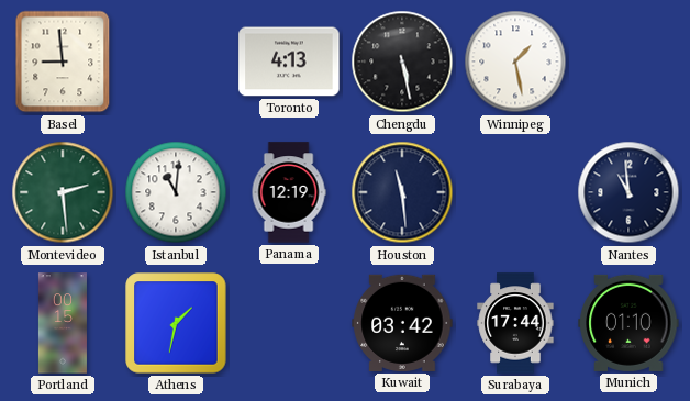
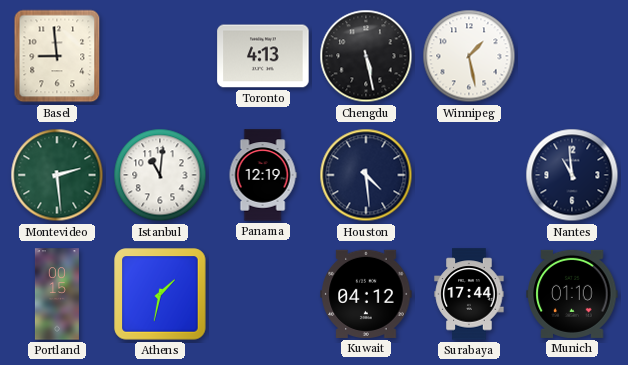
Houston: 11:29 -> 4:29
Kuwait: 03:42 -> 04:12
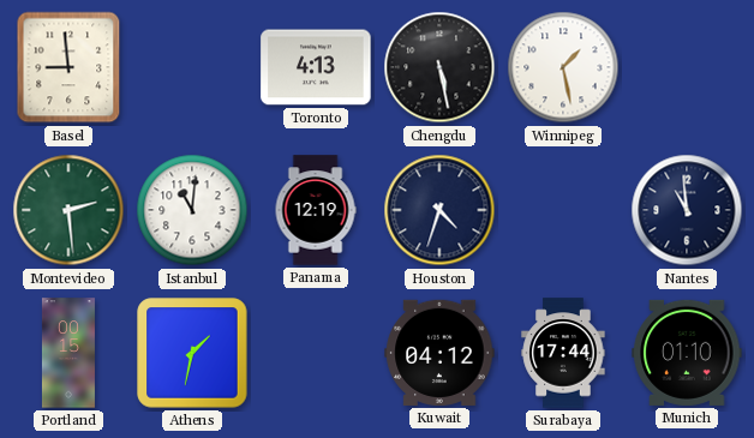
Houston: 4:29 -> 4:33
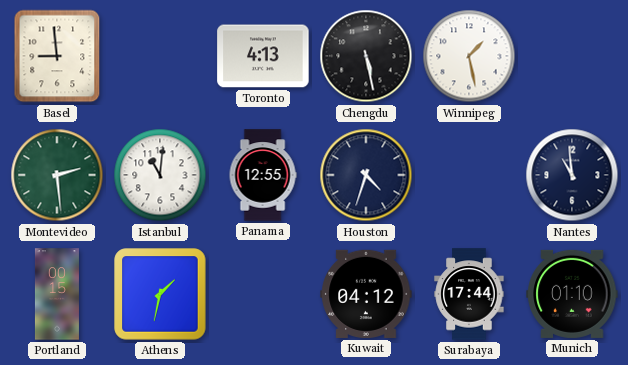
Panama: 12:19 -> 12:55
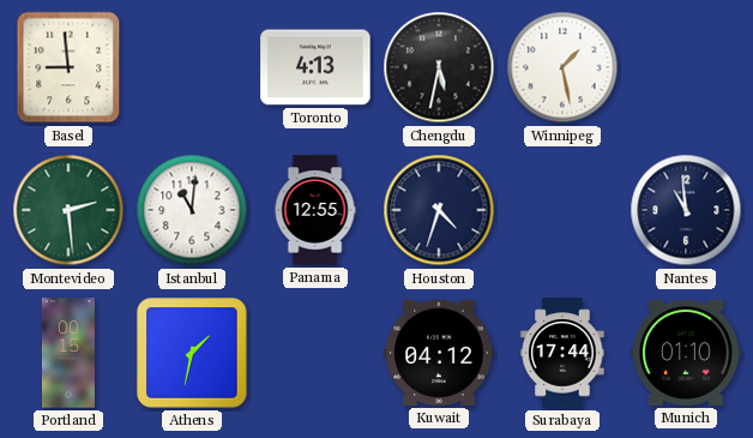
Chengdu: 5:28 -> 5:32
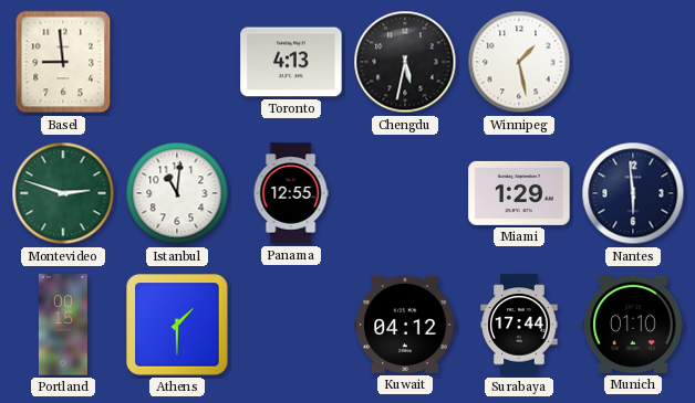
Montevideo: 2:29 -> 2:48
Houston: 4:33 -> none
Miami: none -> 1:29
Nantes: 10:59 -> 5:59
Athens: 1:32 -> 1:30
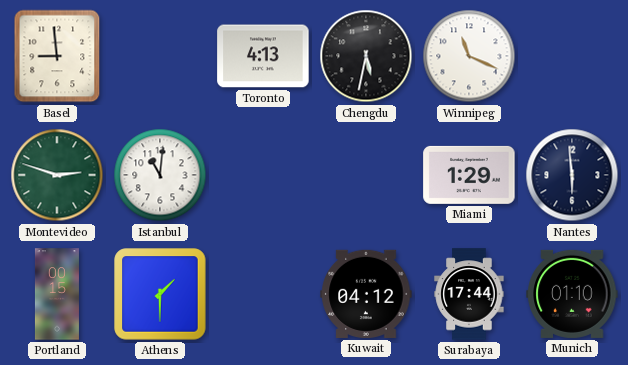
Winnipeg: 1:28 -> 11:19
Panama: 12:55 -> none
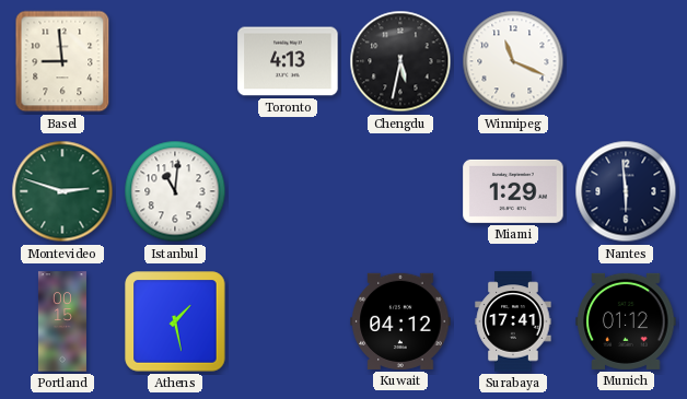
Athens: 1:30 -> 1:28
Surabaya: 17:44 -> 17:41
Munich: 01:10 -> 01:12
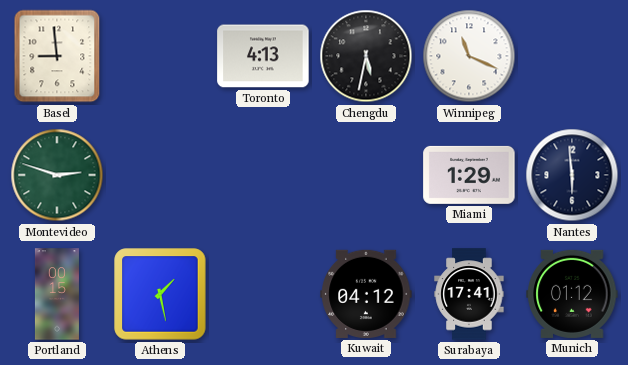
Istanbul: 11:01 -> none
